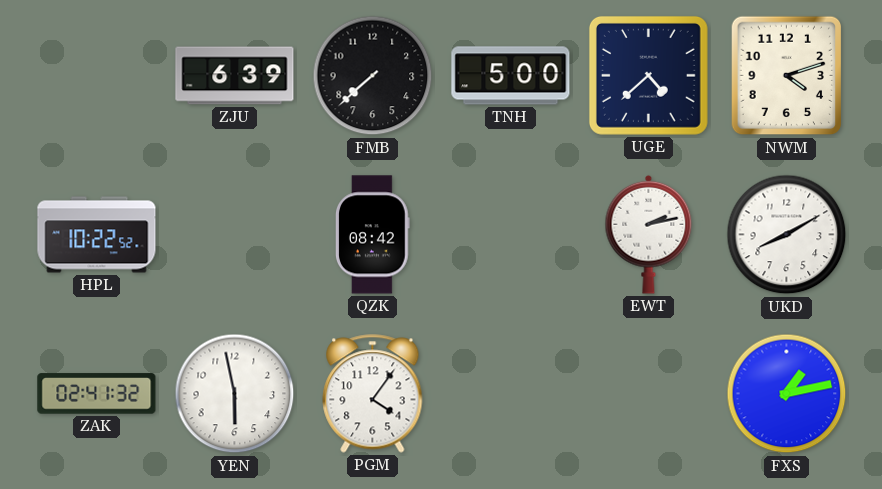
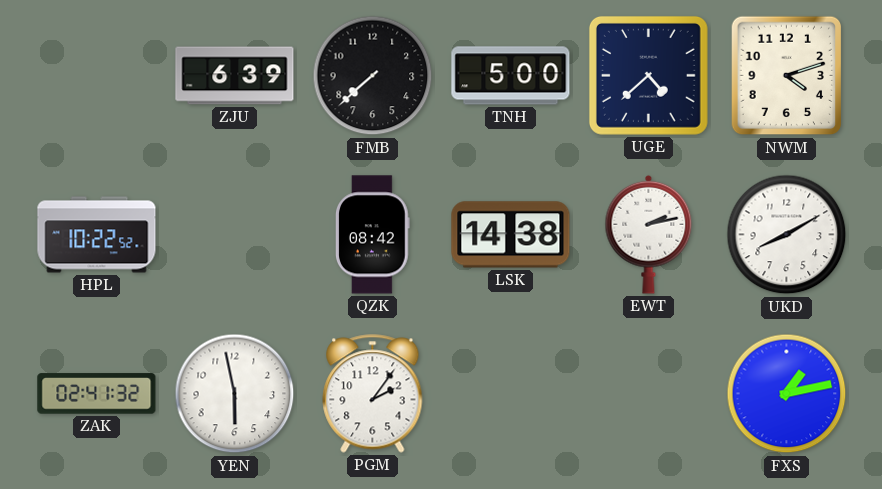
LSK: none -> 14:38
PGM: 4:06 -> 2:06
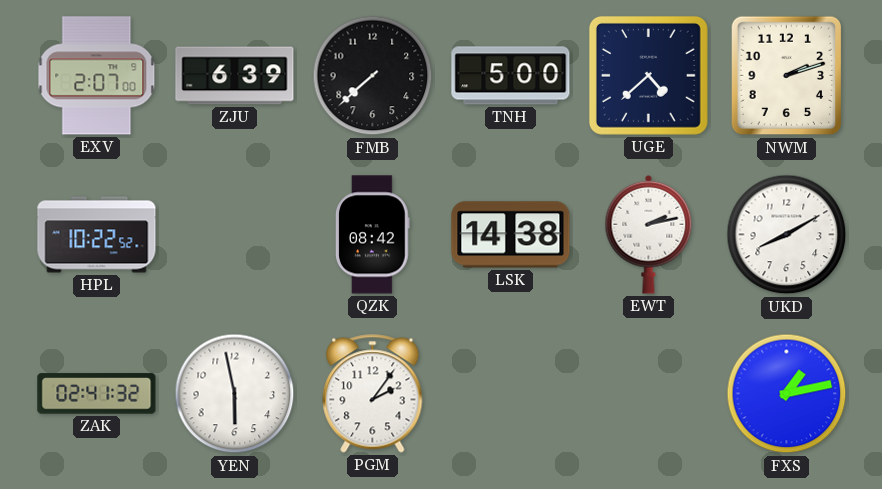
EXV: none -> 2:07
NWM: 4:12 -> 2:12
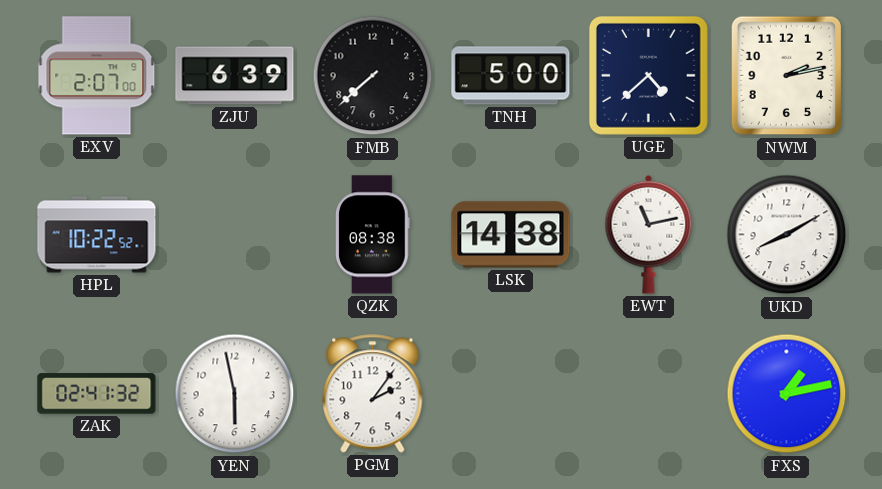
NWM: 2:12 -> 2:13
QZK: 08:42 -> 08:38
EWT: 2:13 -> 11:13
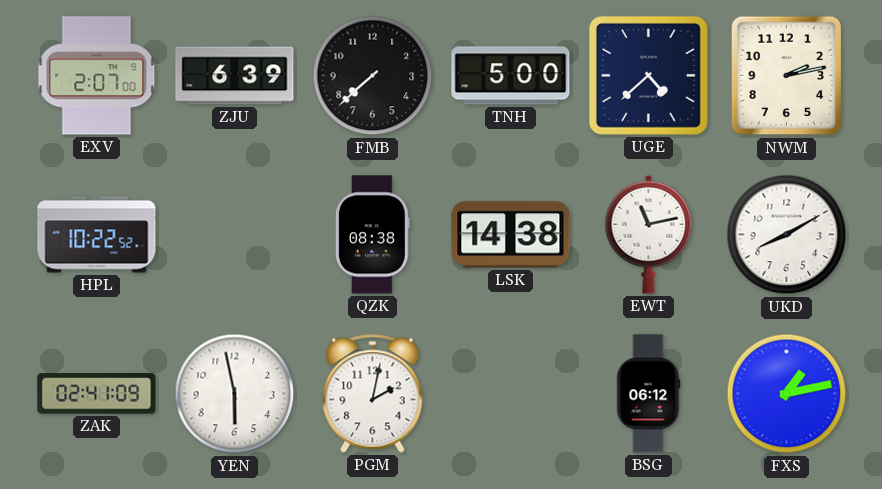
ZAK: 02:41:32 -> 02:41:09
PGM: 2:06 -> 2:02
BSG: none -> 06:12
